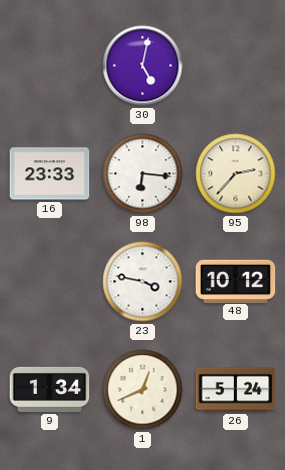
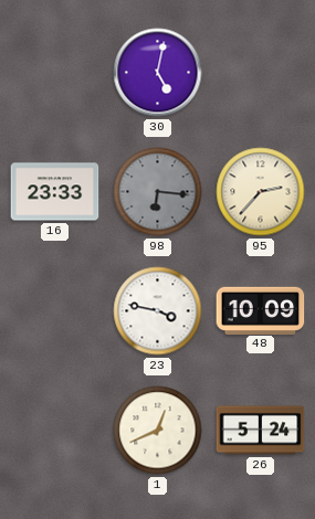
98 dial: white -> grey
48: 10:12 -> 10:09
9: 1:34 -> none
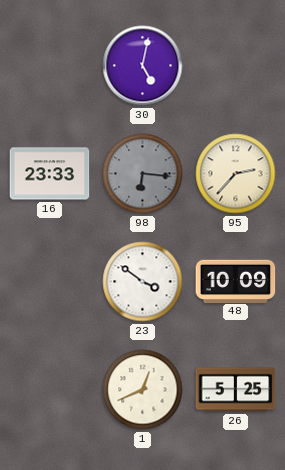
23: 3:47 -> 3:51
26: 5:24 -> 5:25
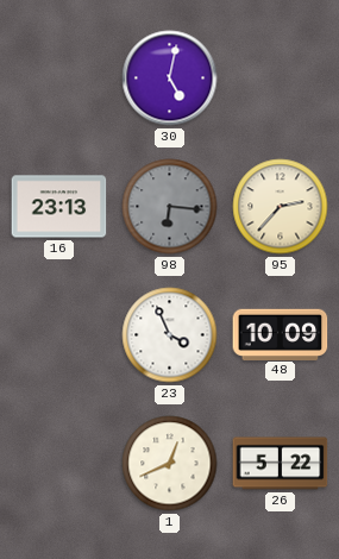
16: 23:33 -> 23:13
23: 3:51 -> 3:56
26: 5:25 -> 5:22
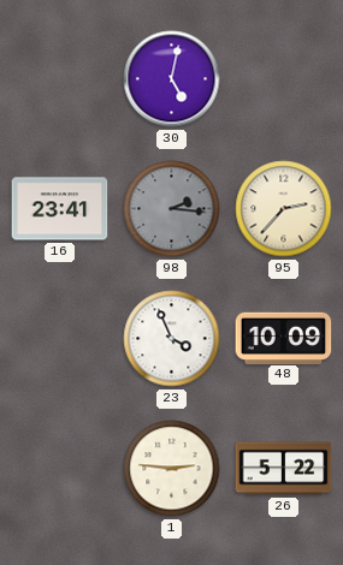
16: 23:13 -> 23:41
98: 6:16 -> 2:16
1: 12:41 -> 2:46
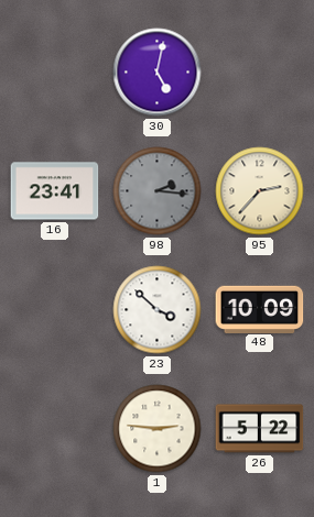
23: 3:56 -> 3:52
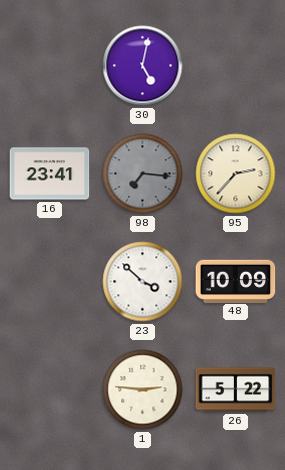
98: 2:16 -> 7:16
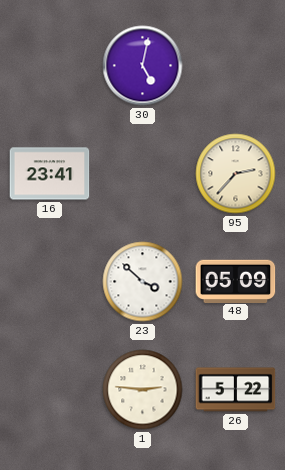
98: 7:16 -> none
48: 10:09 -> 05:09
